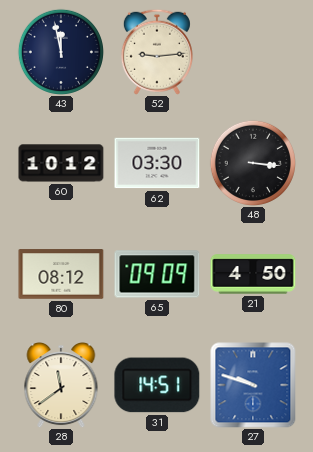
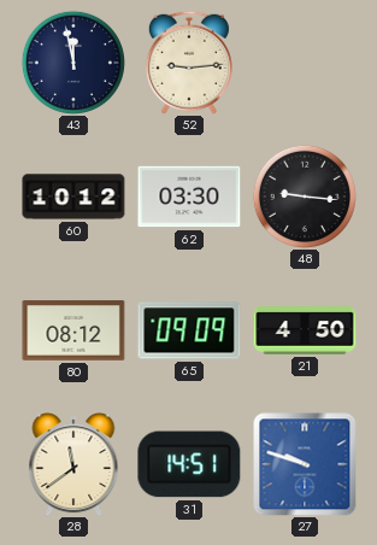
48: 3:16 -> 9:16
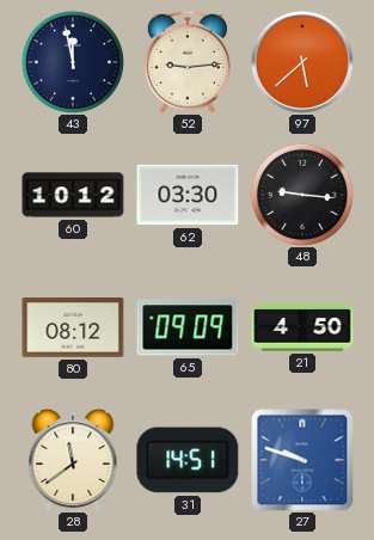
97: none -> 5:38
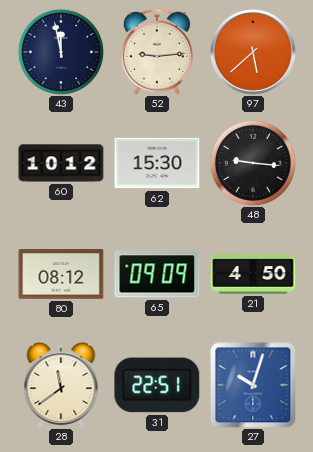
62: 03:30 -> 15:30
31: 14:51 -> 22:51
27: 9:48 -> 10:03
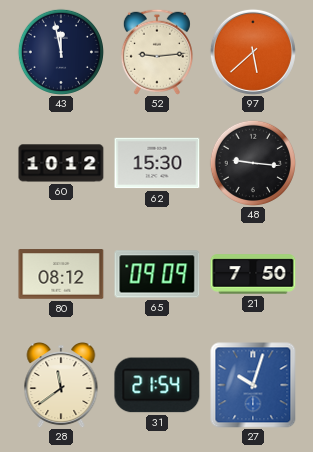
21: 4:50 -> 7:50
31: 22:51 -> 21:54
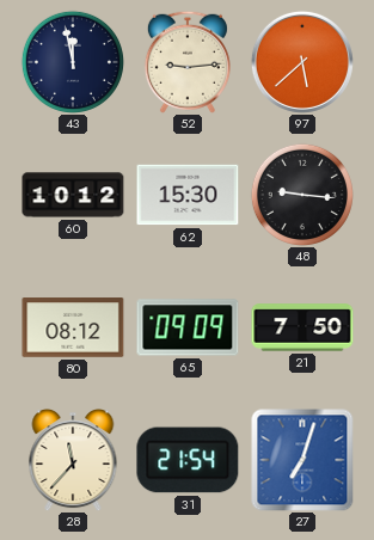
28: 11:39 -> 11:37
27: 10:03 -> 7:03
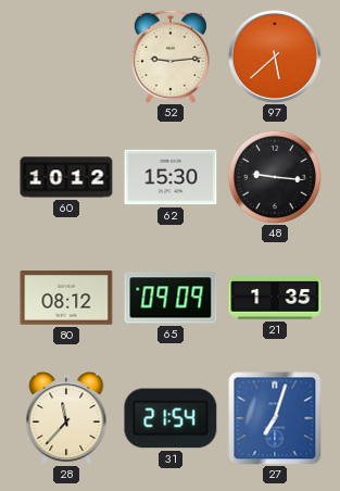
43: 11:58 -> none
21: 7:50 -> 1:35
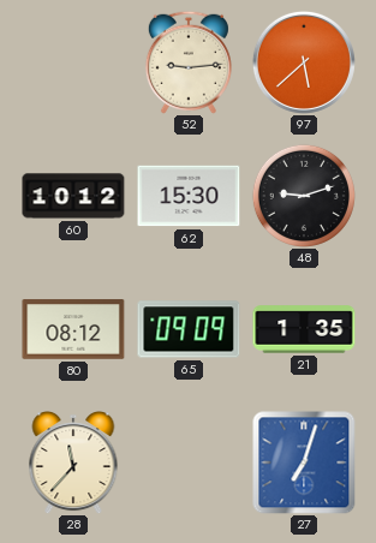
48: 9:16 -> 9:12
31: 21:54 -> none
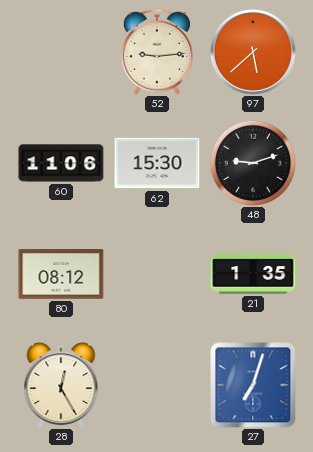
60: 10:12 -> 11:06
65: 09:09 -> none
28: 11:37 -> 12:25
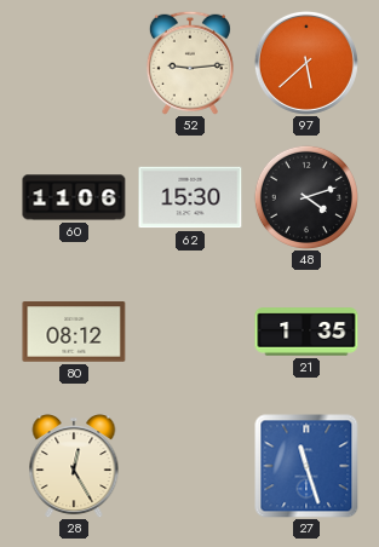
48: 9:12 -> 4:12
27: 7:03 -> 11:27
